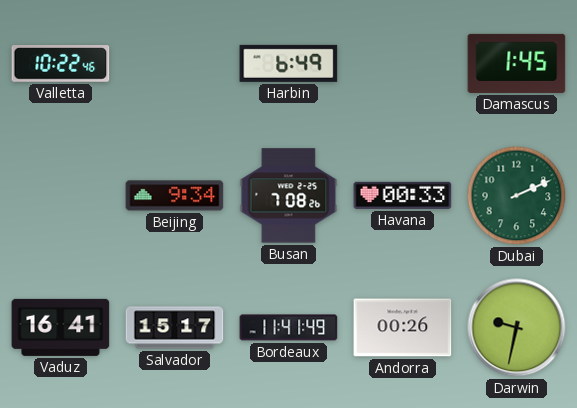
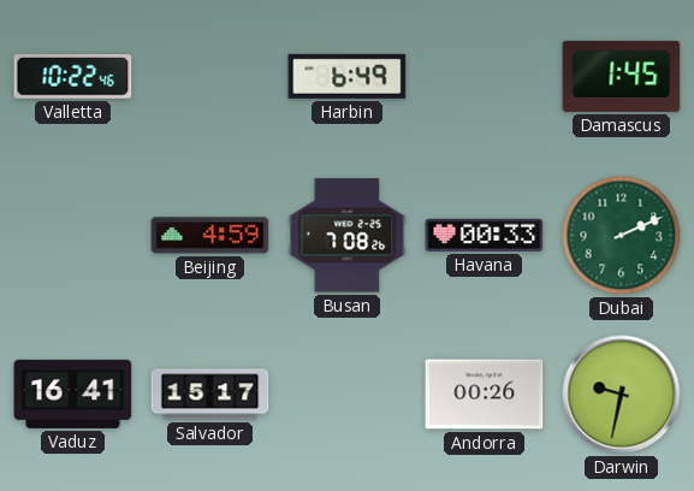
Beijing: 9:34 -> 4:59
Bordeaux: 11:41 -> none
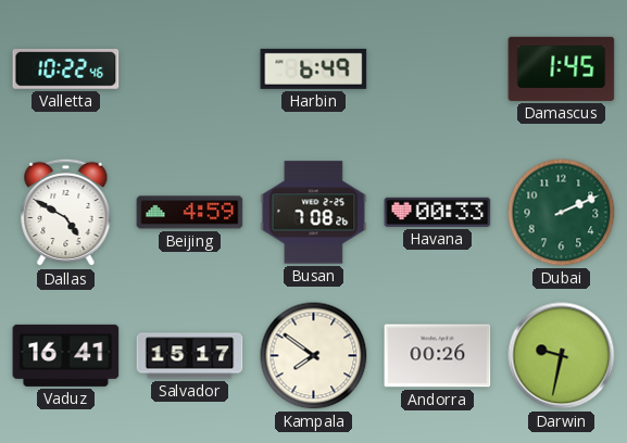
Dallas: none -> 4:50
Kampala: none -> 7:51
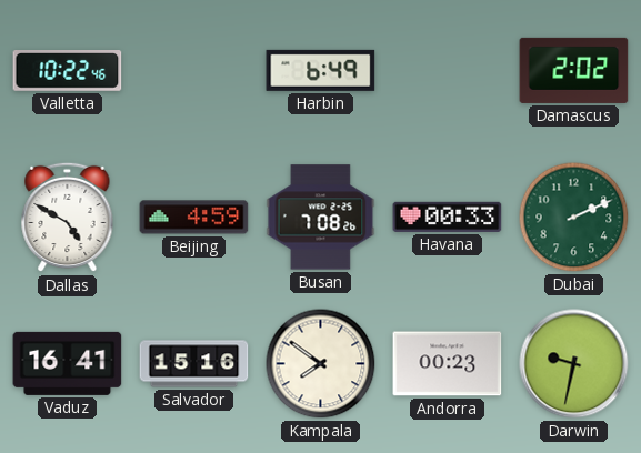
Damascus: 1:45 -> 2:02
Salvador: 15:17 -> 15:16
Andorra: 00:26 -> 00:23
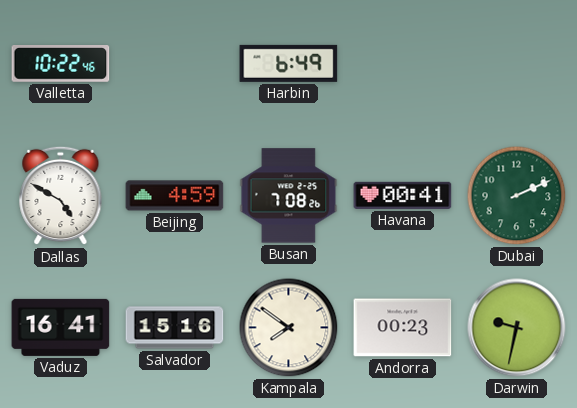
Damascus: 2:02 -> none
Havana: 00:33 -> 00:41
